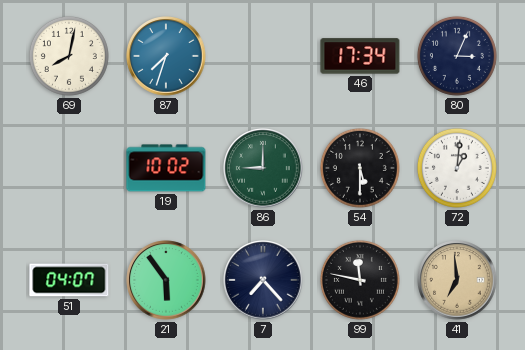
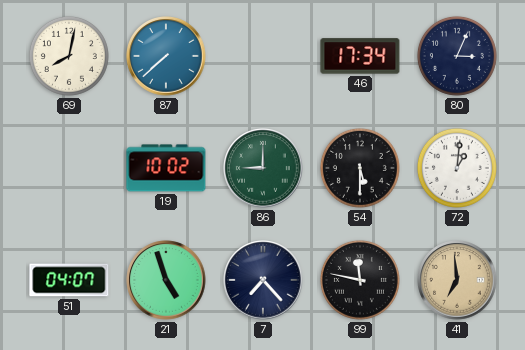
87: 7:33 -> 7:38
21: 5:54 -> 4:57
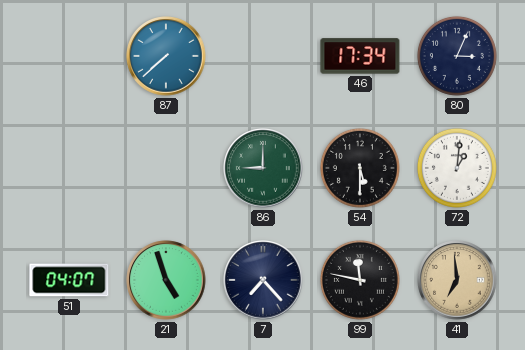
69: 8:02 -> none
19: 10:02 -> none
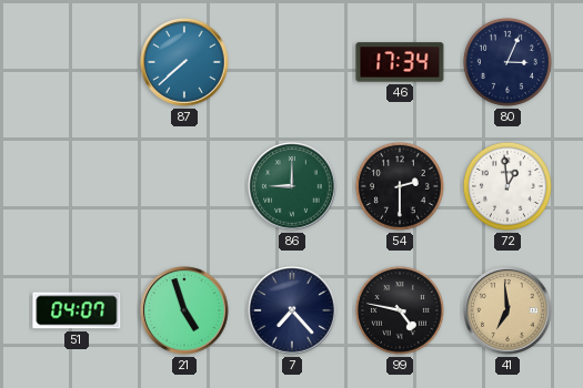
54: 5:30 -> 2:30
72: 1:01 -> 12:59
99: 11:47 -> 4:47
